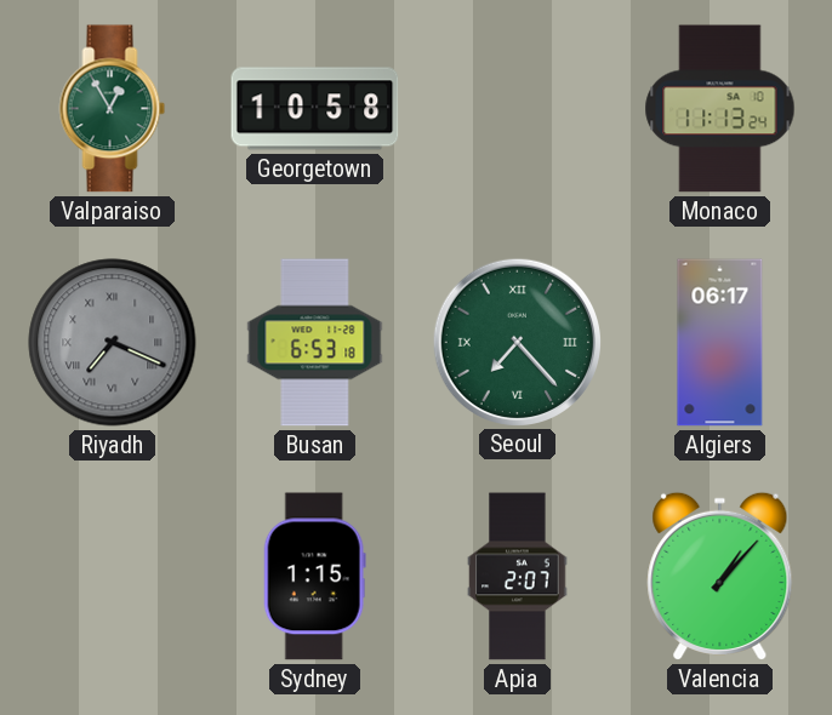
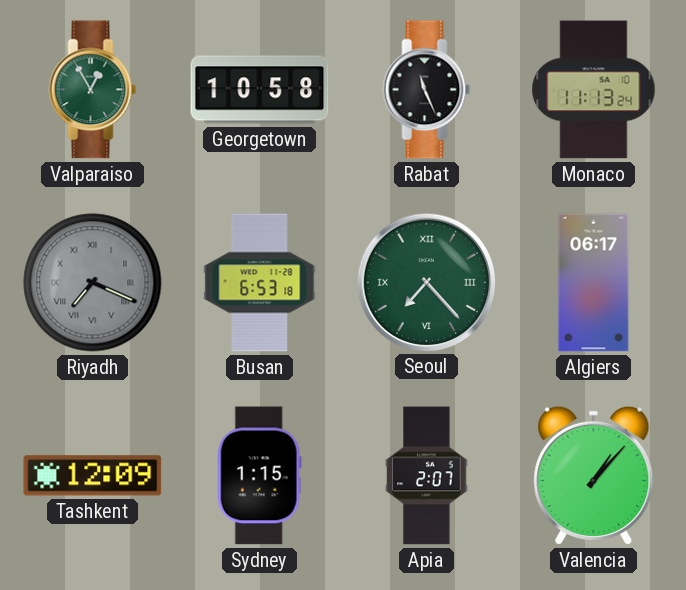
Rabat: none -> 11:26
Tashkent: none -> 12:09
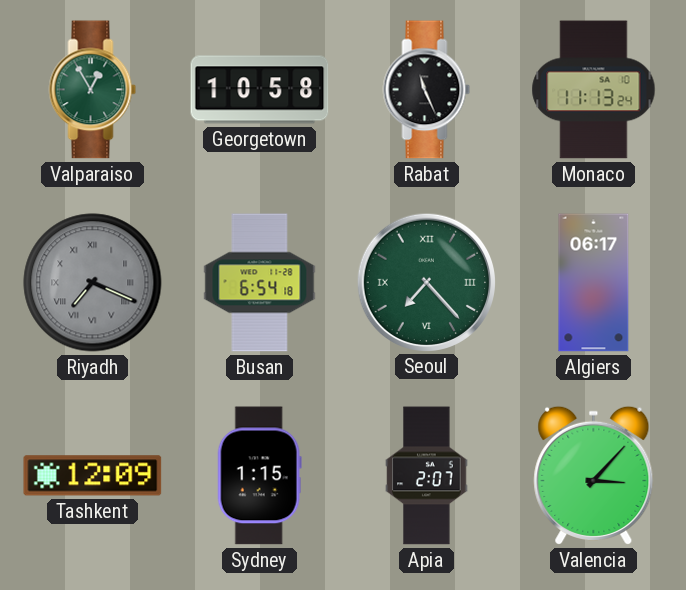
Busan: 6:53 -> 6:54
Valencia: 1:07 -> 3:07
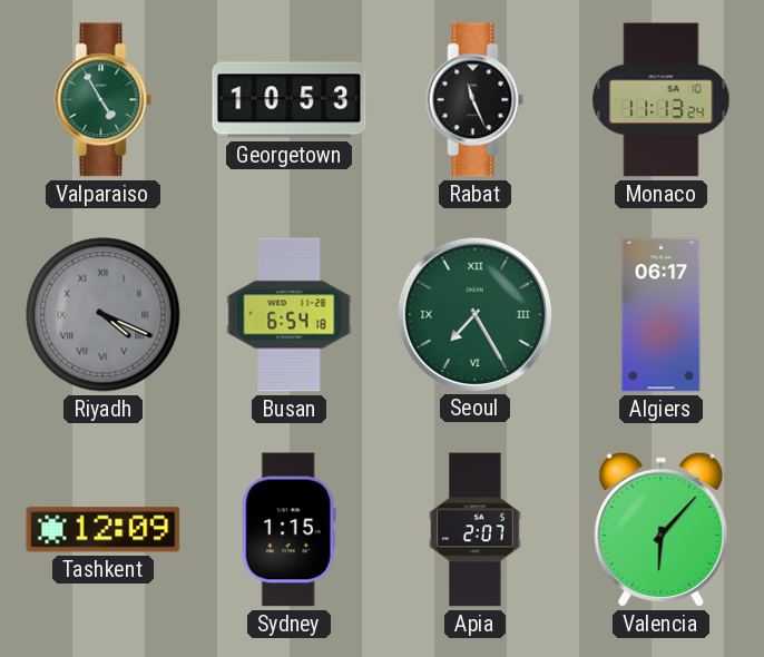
Valparaiso: 12:55 -> 4:55
Georgetown: 10:58 -> 10:53
Riyadh: 7:19 -> 4:19
Seoul: 7:23 -> 7:25
Valencia: 3:07 -> 6:07
